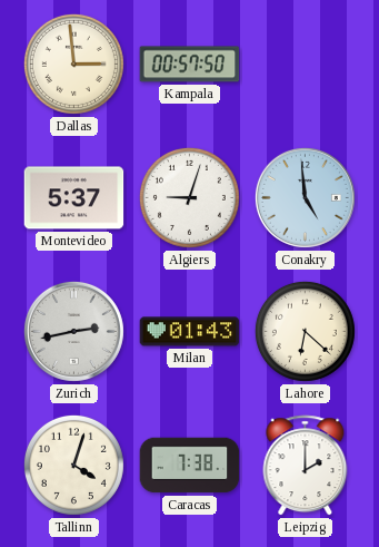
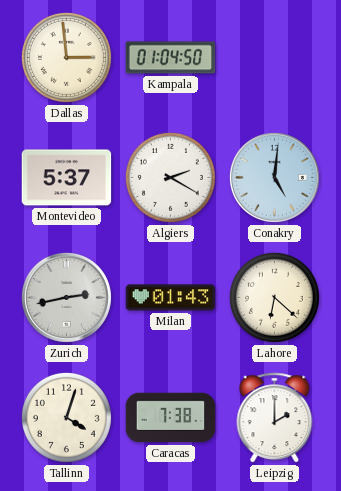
Kampala: 00:57 -> 01:04
Algiers: 9:03 -> 2:20
Conakry: 4:59 -> 5:01
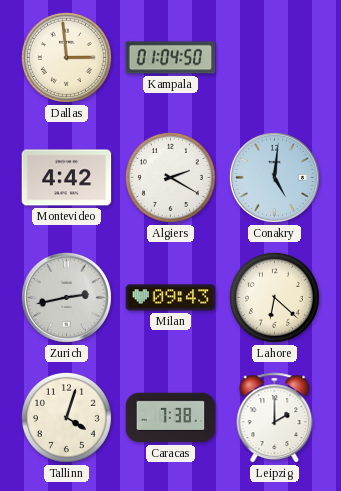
Montevideo: 5:37 -> 4:42
Milan: 01:43 -> 09:43
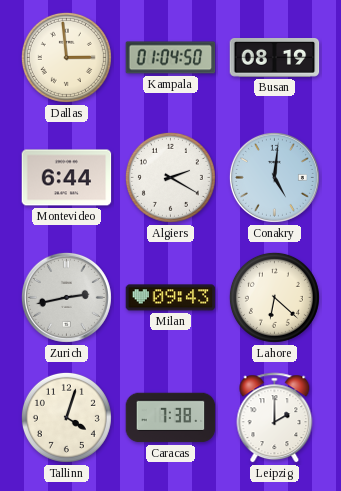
Busan: none -> 08:19
Montevideo: 4:42 -> 6:44
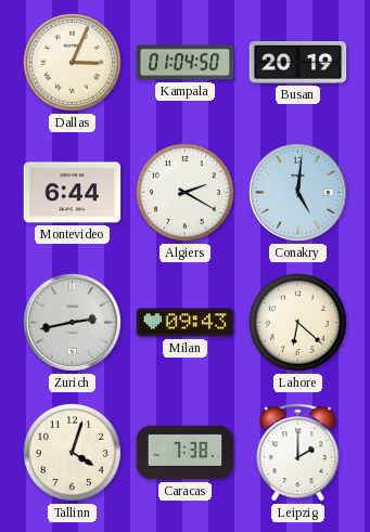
Dallas: 2:59 -> 3:04
Busan: 08:19 -> 20:19
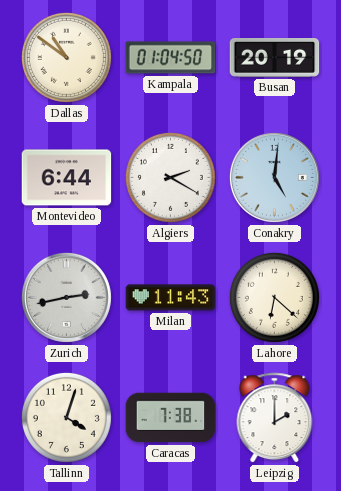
Dallas: 3:04 -> 10:51
Milan: 09:43 -> 11:43
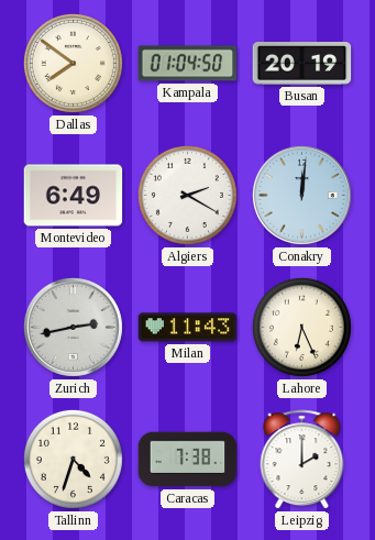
Dallas: 10:51 -> 7:51
Montevideo: 6:44 -> 6:49
Conakry: 5:01 -> 12:01
Lahore: 6:22 -> 6:26
Tallinn: 4:03 -> 4:33
